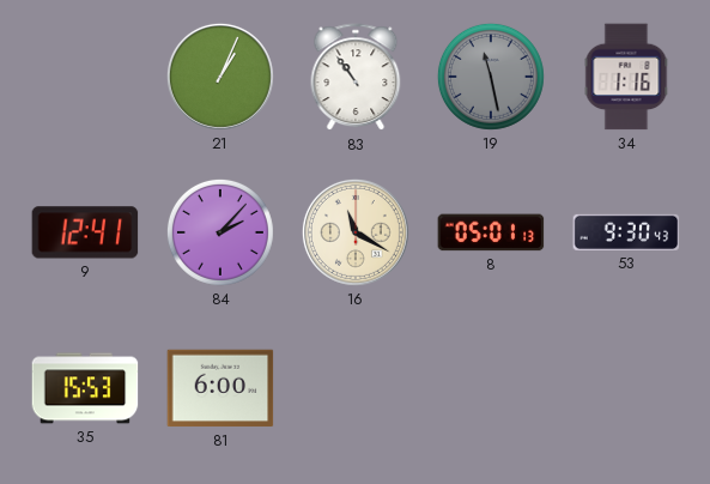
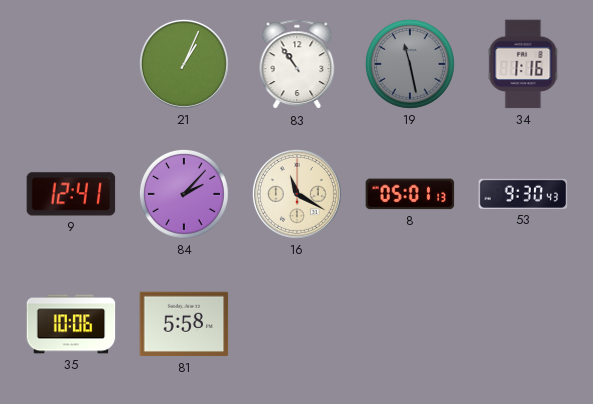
35: 15:53 -> 10:06
81: 6:00 -> 5:58
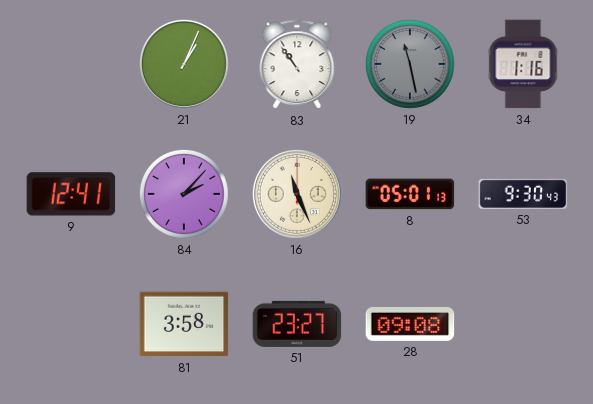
16: 11:20 -> 11:26
35: 10:06 -> none
81: 5:58 -> 3:58
51: none -> 23:27
28: none -> 09:08
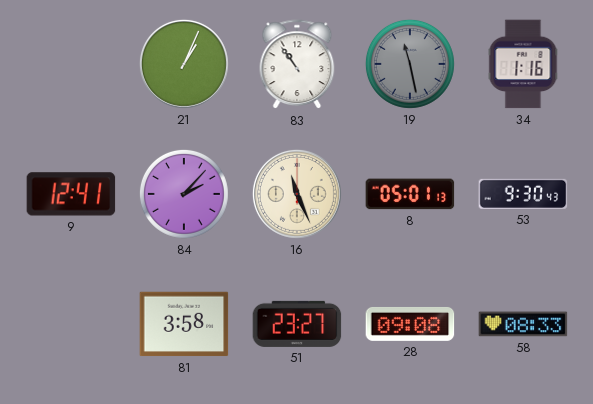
58: none -> 08:33
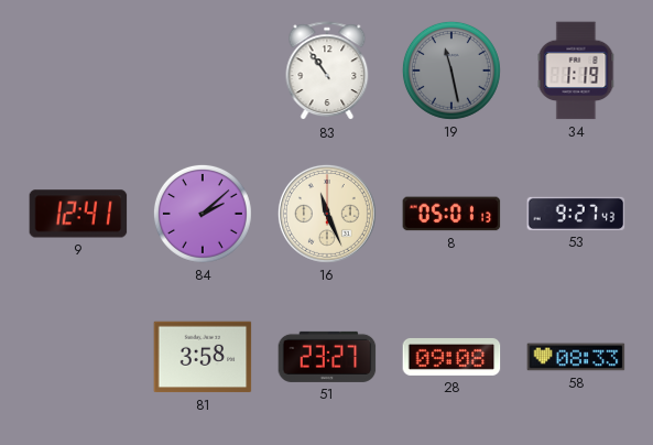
21: 1:04 -> none
34: 1:16 -> 1:19
84: 2:07 -> 2:08
53: 9:30 -> 9:27
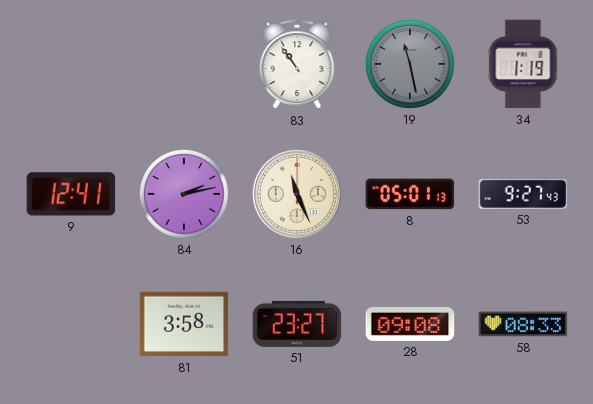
84: 2:08 -> 2:13
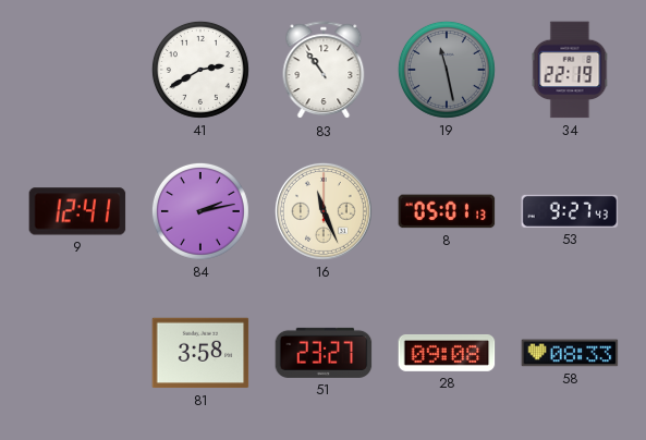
41: none -> 2:40
34: 1:19 -> 22:19
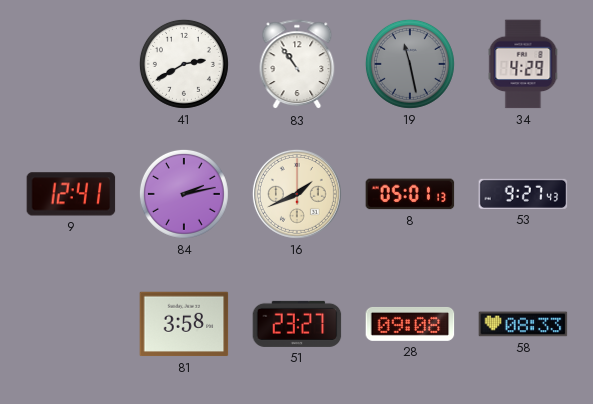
34: 22:19 -> 4:29
16: 11:26 -> 1:41
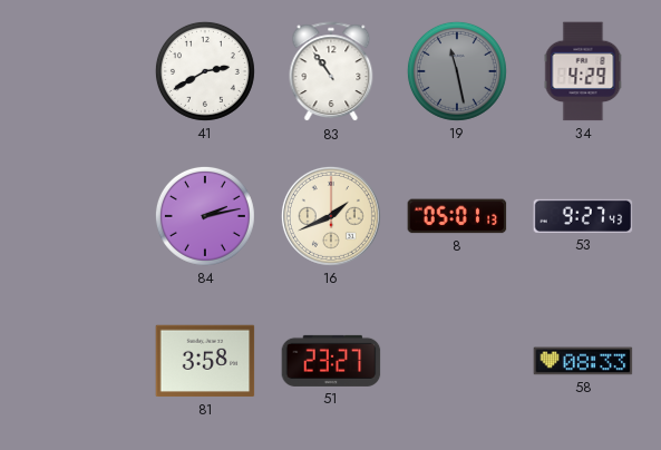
9: 12:41 -> none
28: 09:08 -> none
